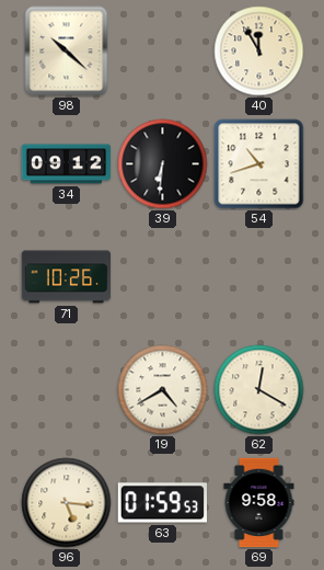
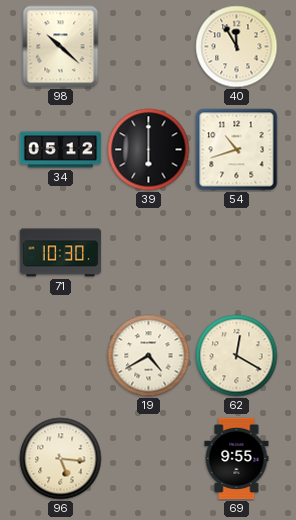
34: 09:12 -> 05:12
39: 6:31 -> 6:00
71: 10:26 -> 10:30
63: 01:59 -> none
69: 9:58 -> 9:55
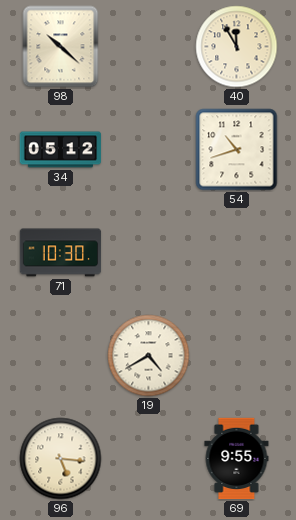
39: 6:00 -> none
62: 12:20 -> none
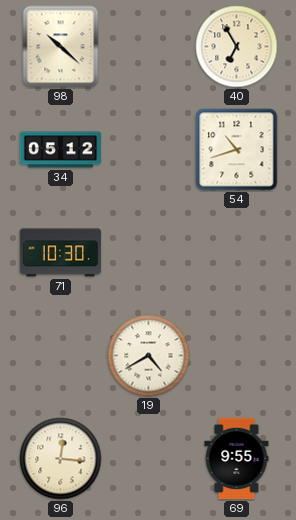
40: 11:55 -> 6:55
96: 5:16 -> 12:16
